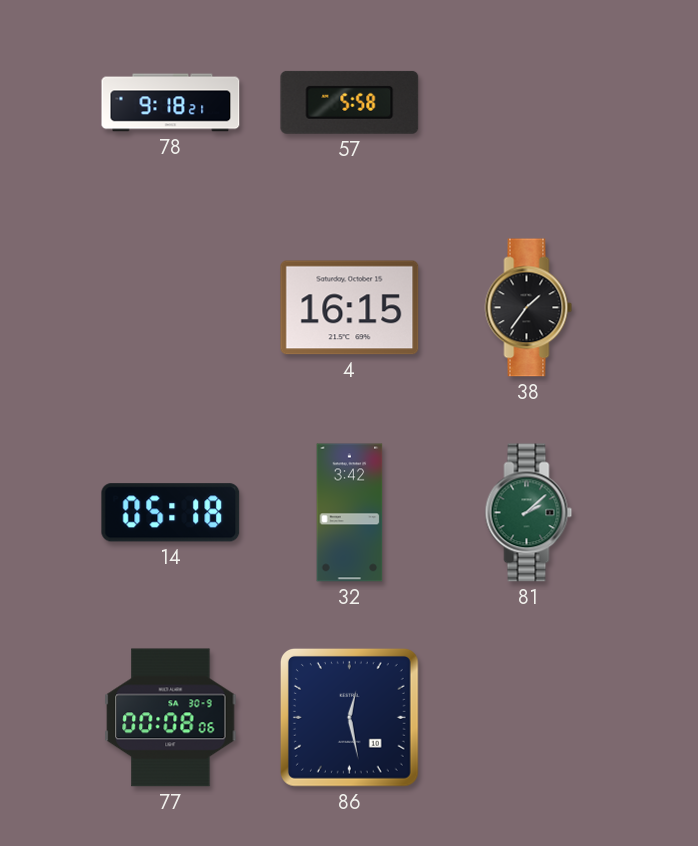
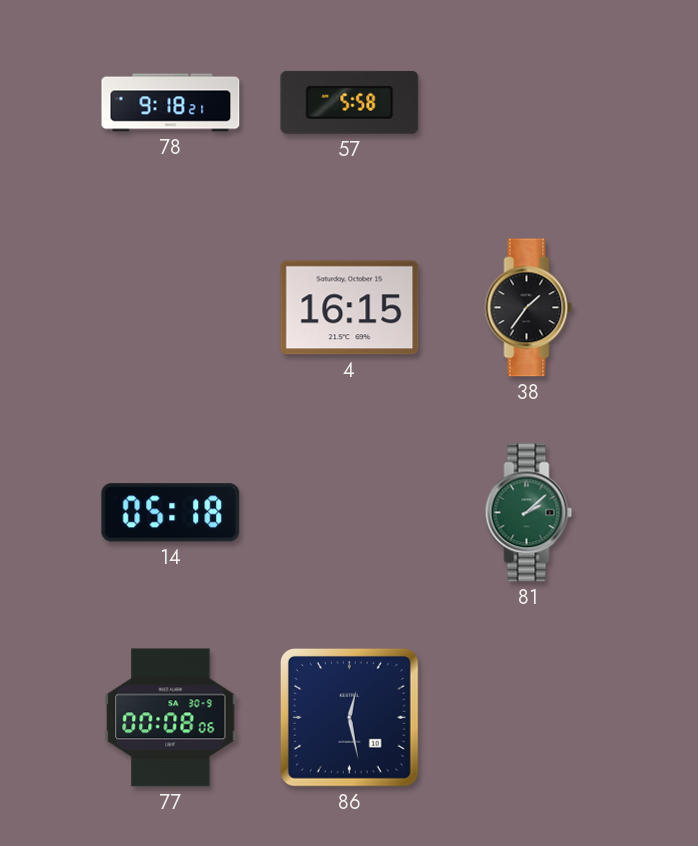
32: 3:42 -> none
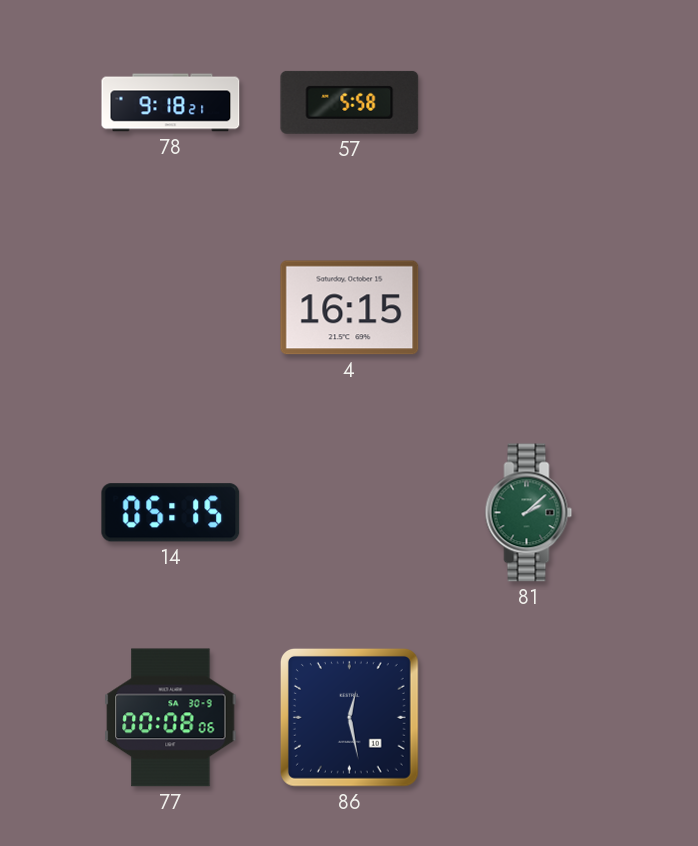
38: 1:36 -> none
14: 05:18 -> 05:15
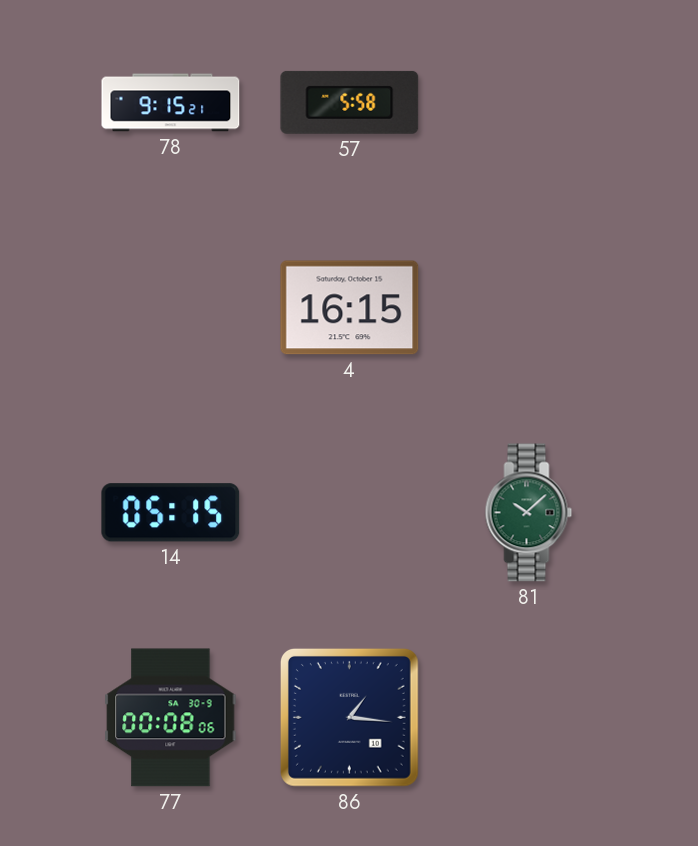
78: 9:18 -> 9:15
81: 2:08 -> 10:08
86: 12:28 -> 1:16
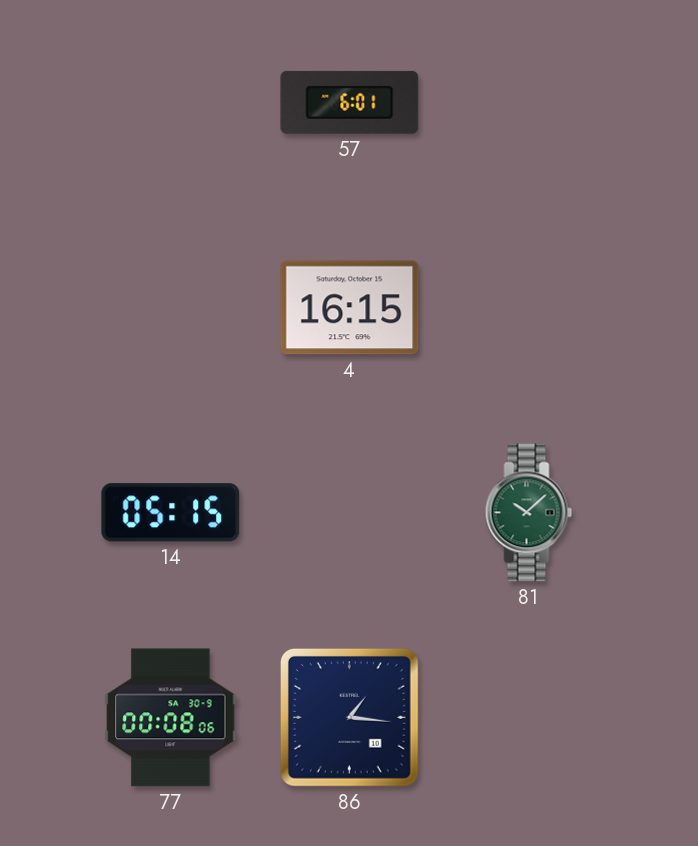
78: 9:15 -> none
57: 5:58 -> 6:01
